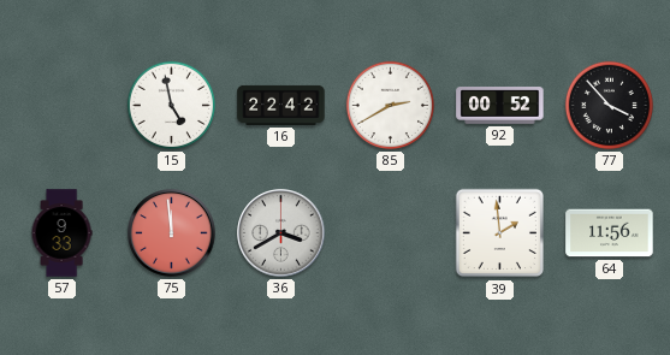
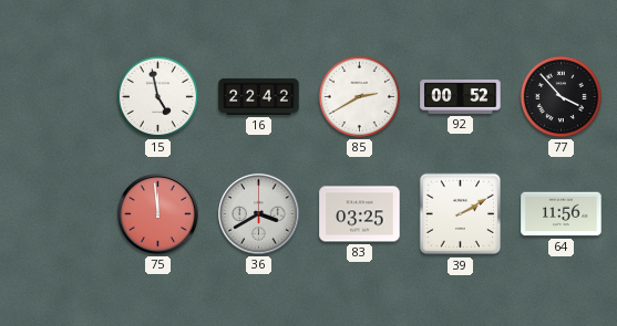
57: 9:33 -> none
83: none -> 03:25
39: 1:59 -> 2:10
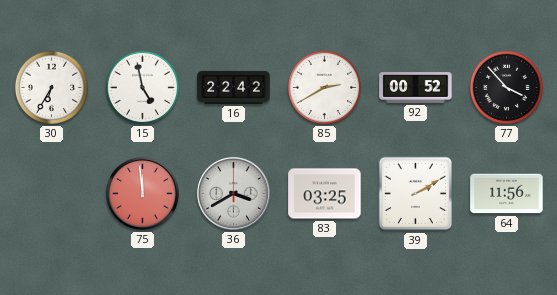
30: none -> 6:35
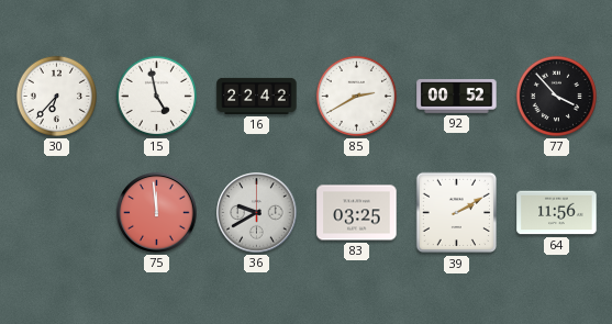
30: 6:35 -> 6:37
36: 3:40 -> 9:40
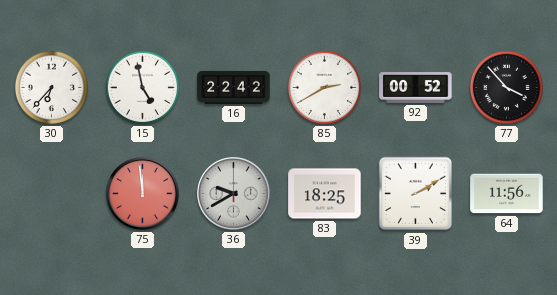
83: 03:25 -> 18:25
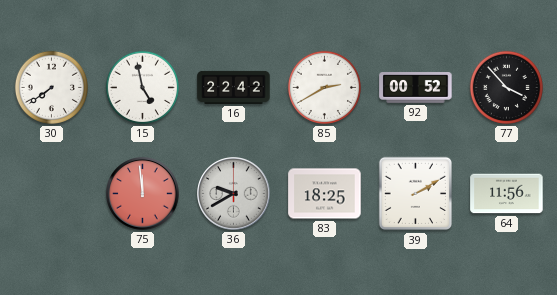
30: 6:37 -> 7:39
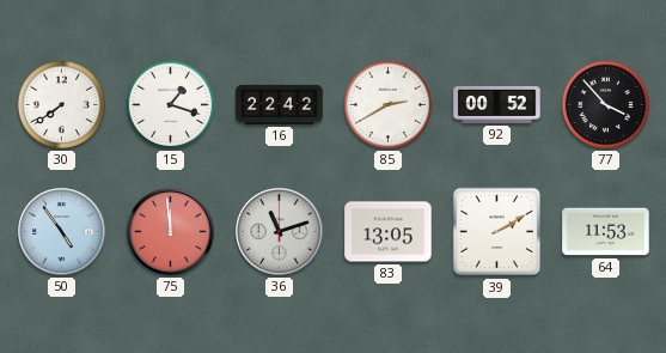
15: 4:58 -> 1:18
50: none -> 4:54
36: 9:40 -> 11:12
83: 18:25 -> 13:05
64: 11:56 -> 11:53
